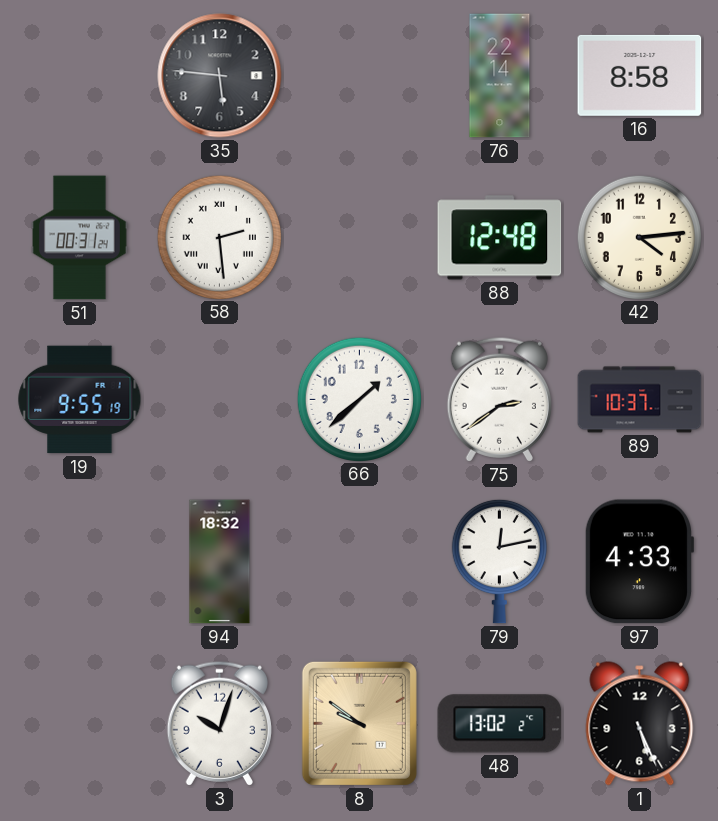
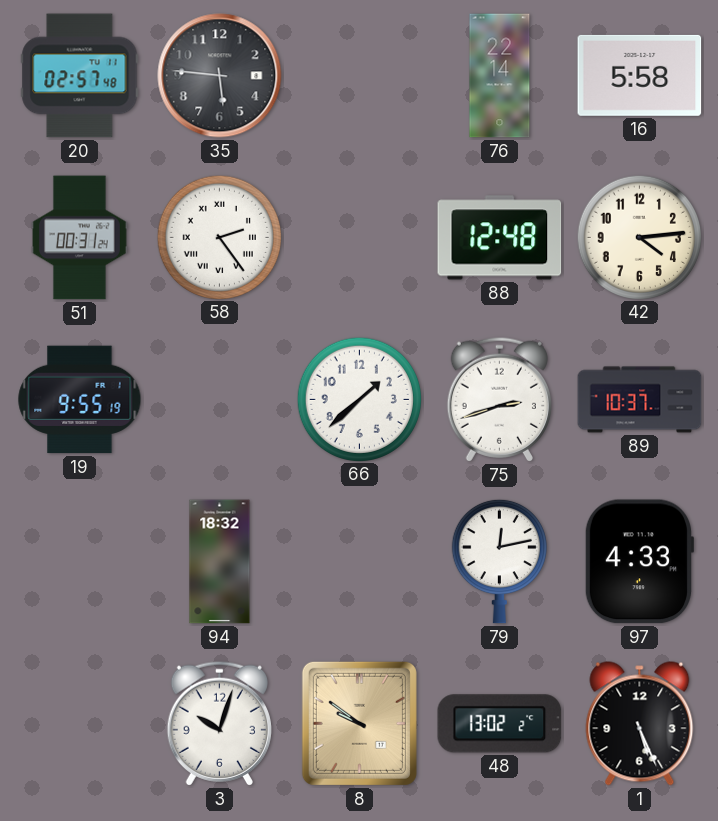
20: none -> 02:57
16: 8:58 -> 5:58
58: 2:29 -> 2:24
75: 2:39 -> 2:42
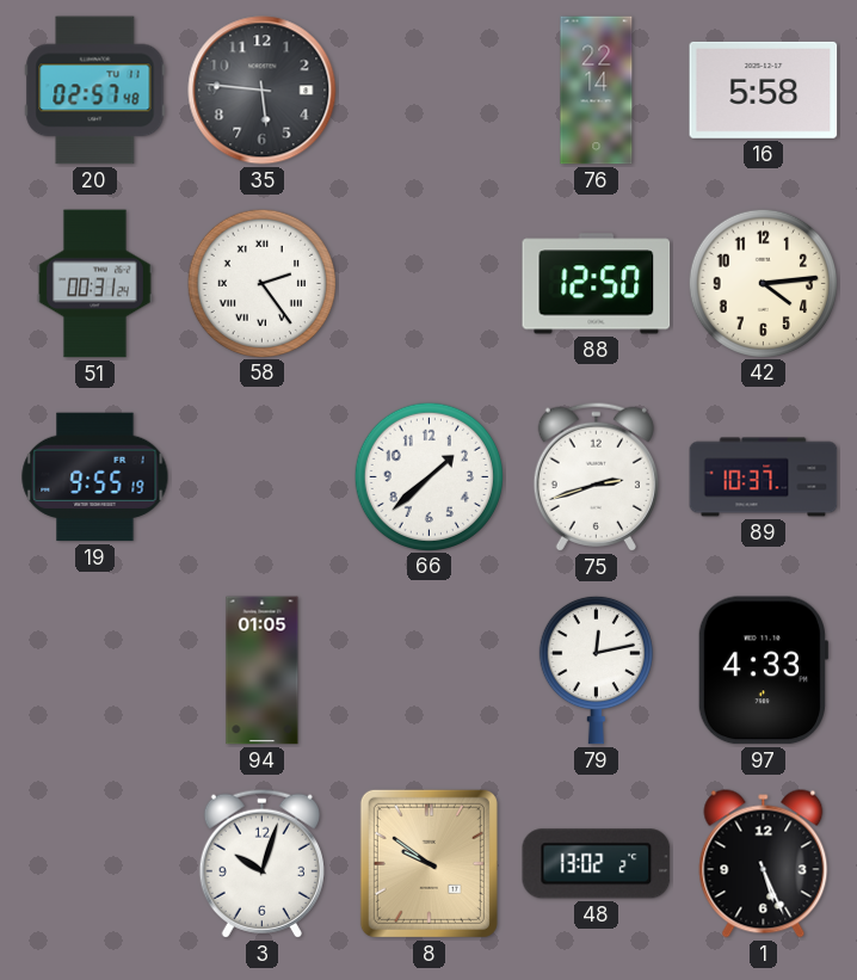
88: 12:48 -> 12:50
94: 18:32 -> 01:05
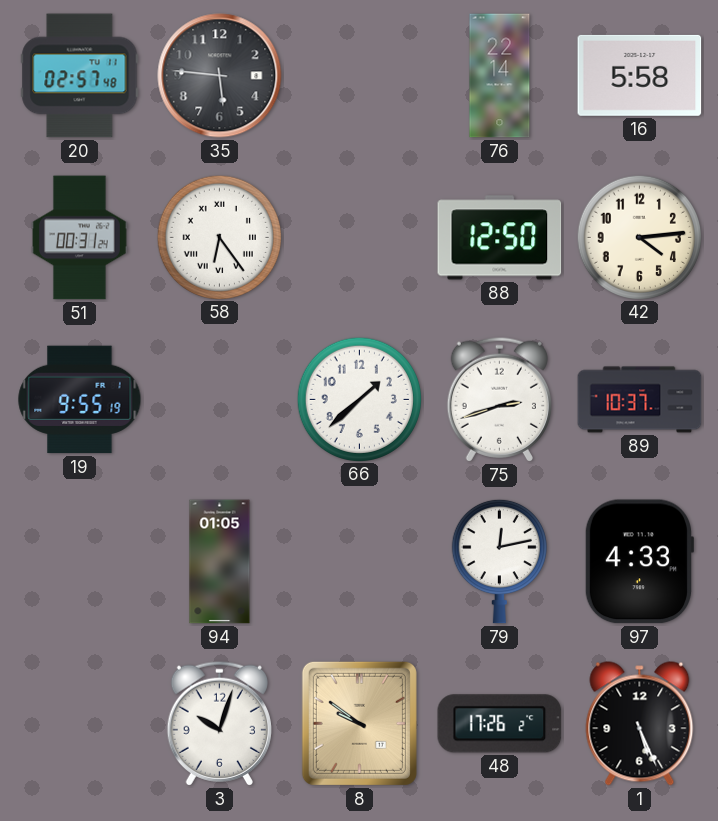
58: 2:24 -> 6:24
48: 13:02 -> 17:26
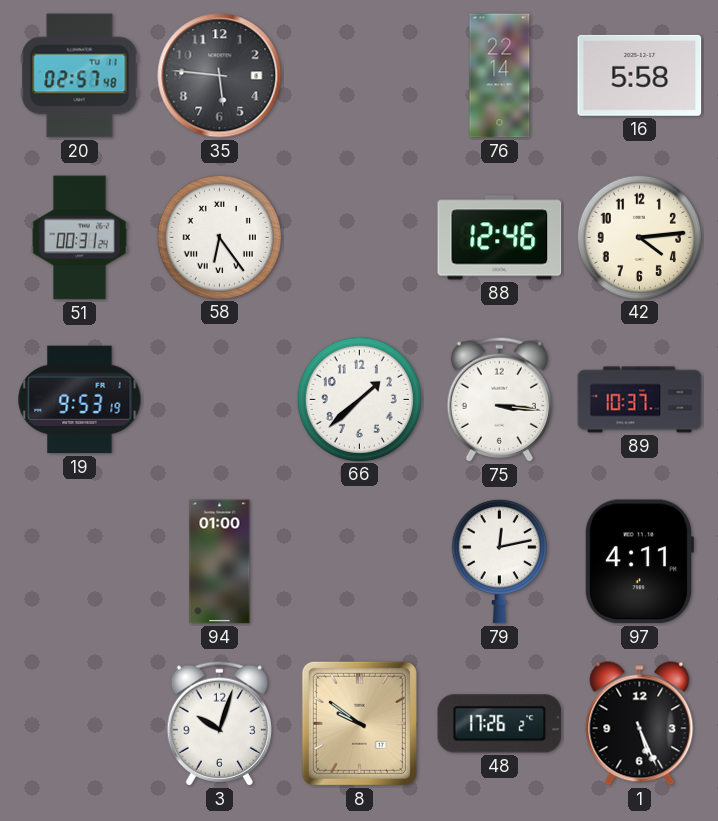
88: 12:50 -> 12:46
19: 9:55 -> 9:53
75: 2:42 -> 3:16
94: 01:05 -> 01:00
97: 4:33 -> 4:11
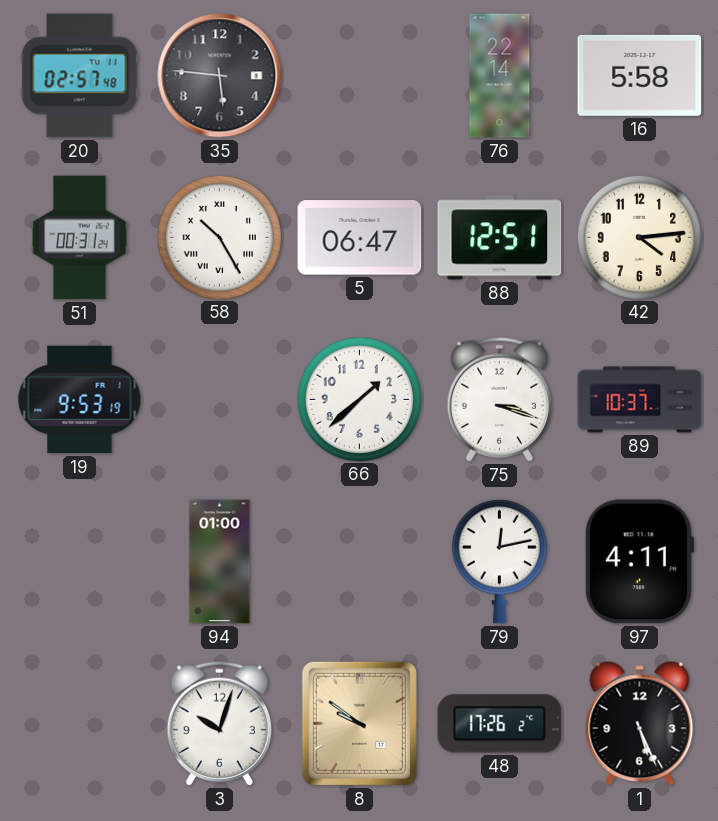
58: 6:24 -> 10:25
5: none -> 06:47
88: 12:46 -> 12:51
75: 3:16 -> 3:18
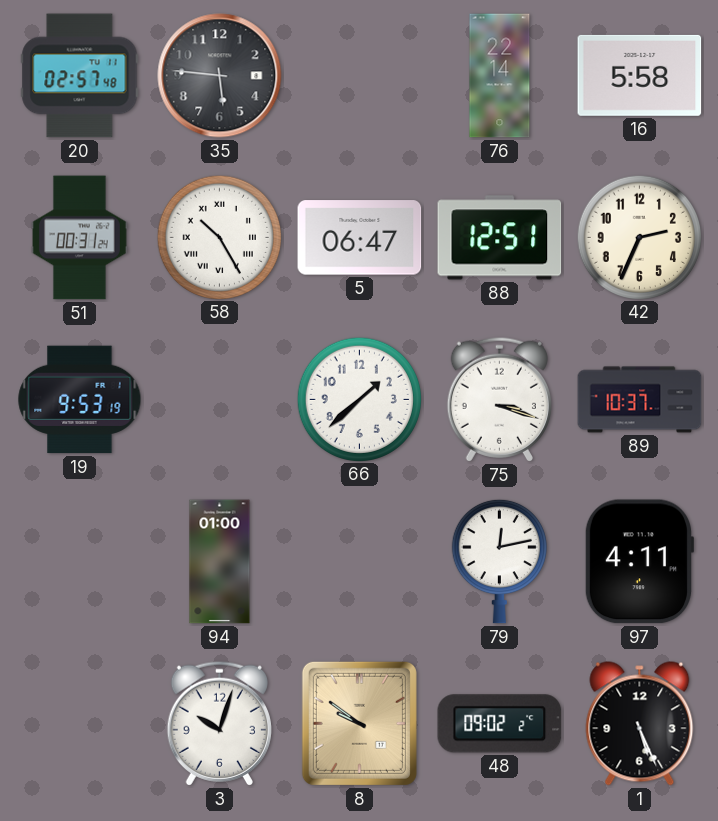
42: 4:14 -> 2:34
48: 17:26 -> 09:02
